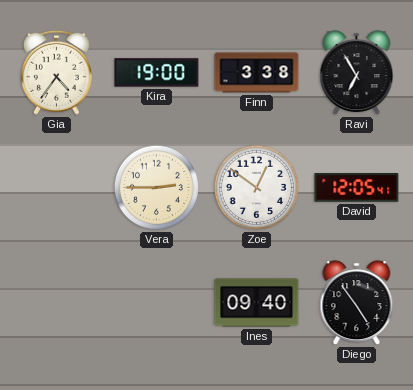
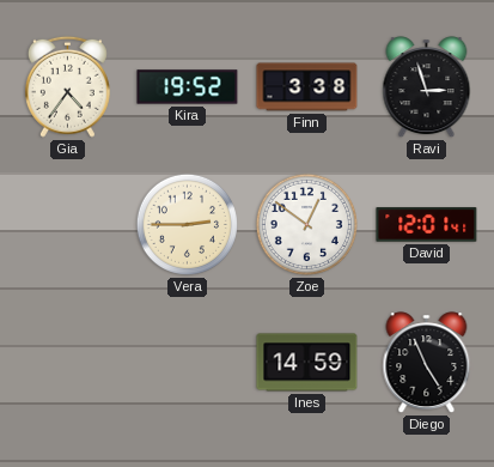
Kira: 19:00 -> 19:52
Ravi: 6:55 -> 2:57
David: 12:05 -> 12:01
Ines: 09:40 -> 14:59
Diego: 4:54 -> 4:56
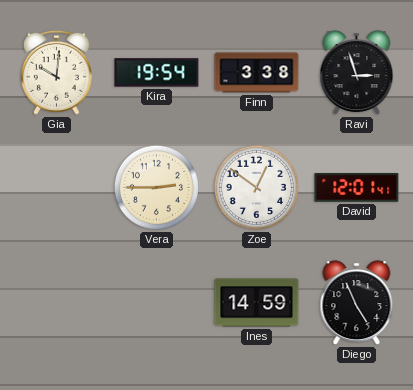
Gia: 4:36 -> 10:01
Kira: 19:52 -> 19:54
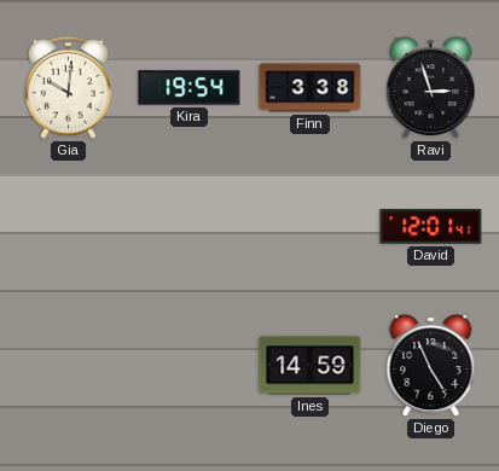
Vera: 2:45 -> none
Zoe: 12:51 -> none
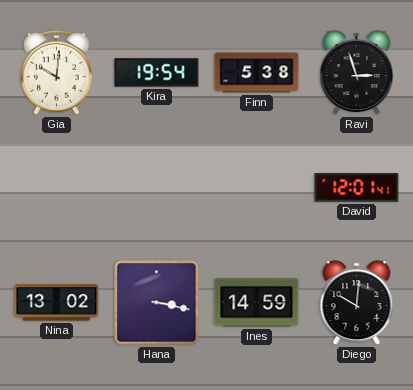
Finn: 3:38 -> 5:38
Nina: none -> 13:02
Hana: none -> 3:17
Diego: 4:56 -> 10:01
